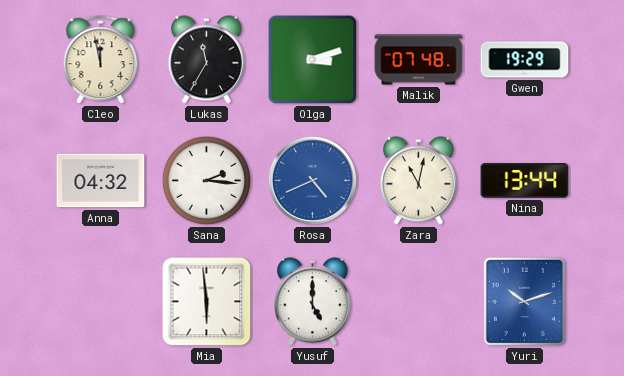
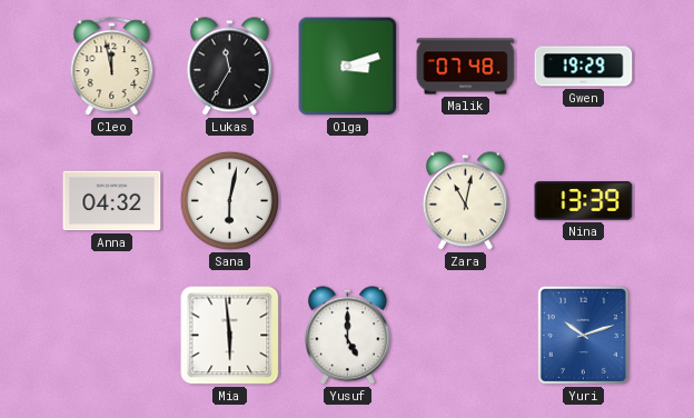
Sana: 2:16 -> 6:02
Rosa: 4:41 -> none
Nina: 13:44 -> 13:39
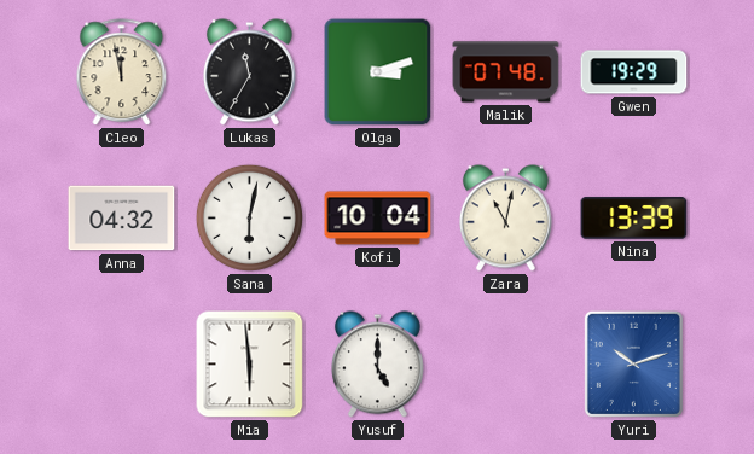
Kofi: none -> 10:04
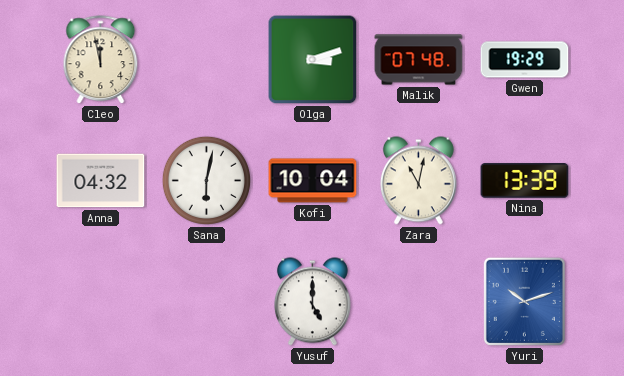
Lukas: 11:35 -> none
Mia: 5:59 -> none
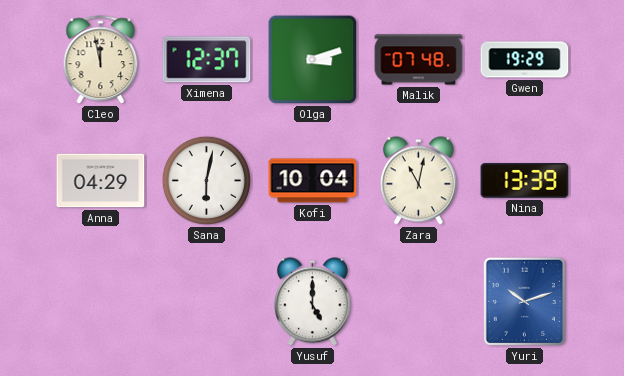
Ximena: none -> 12:37
Anna: 04:32 -> 04:29
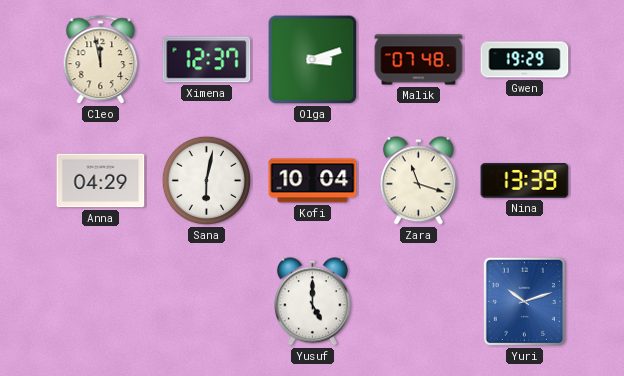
Zara: 11:02 -> 11:18
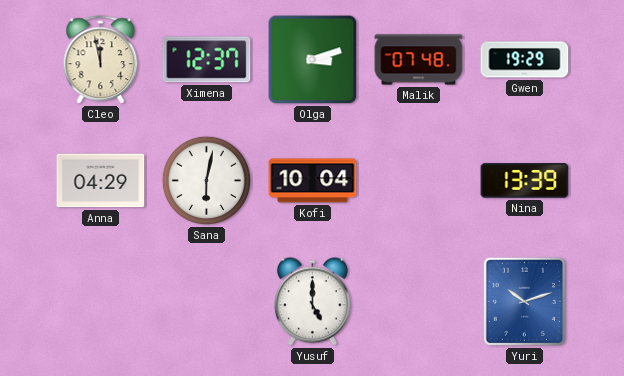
Zara: 11:18 -> none
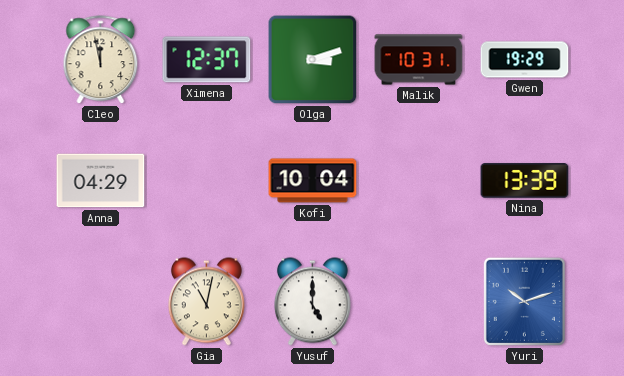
Malik: 07:48 -> 10:31
Sana: 6:02 -> none
Gia: none -> 11:02
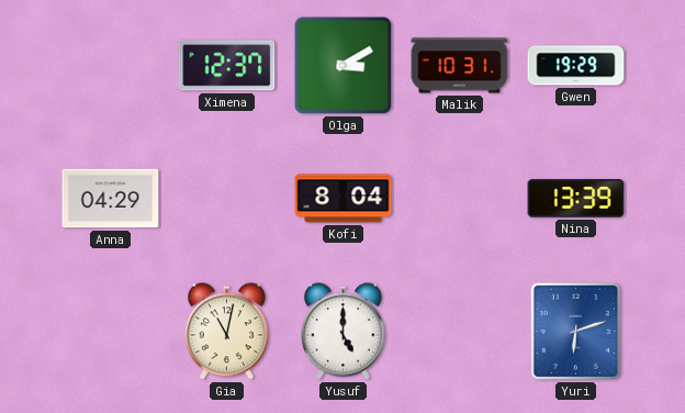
Cleo: 11:58 -> none
Olga: 3:12 -> 3:10
Kofi: 10:04 -> 8:04
Yuri: 10:12 -> 6:12
